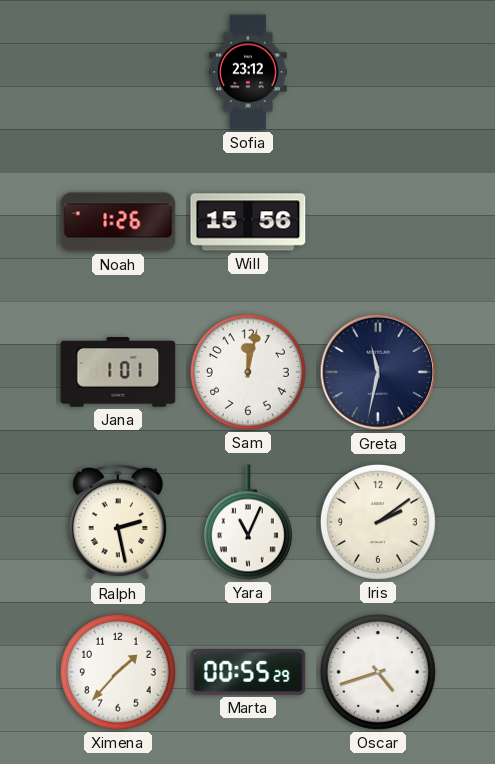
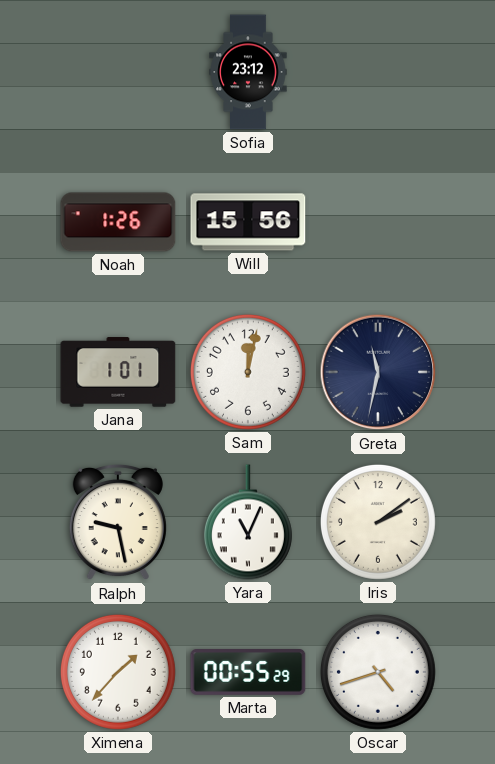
Ralph: 2:28 -> 9:28
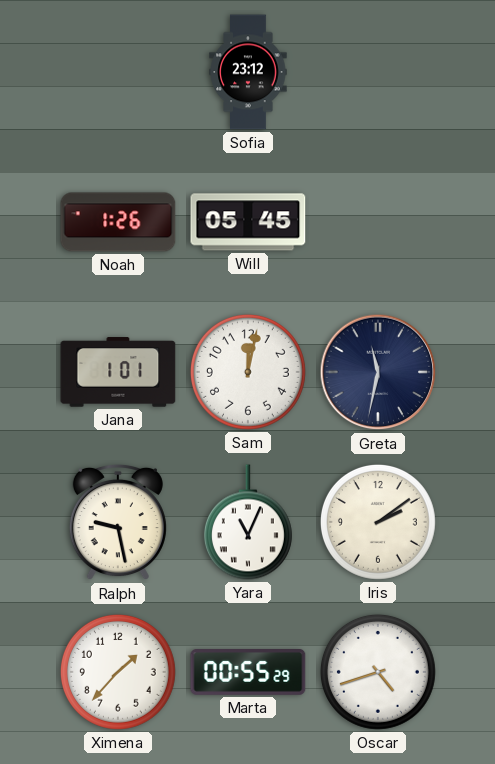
Will: 15:56 -> 05:45
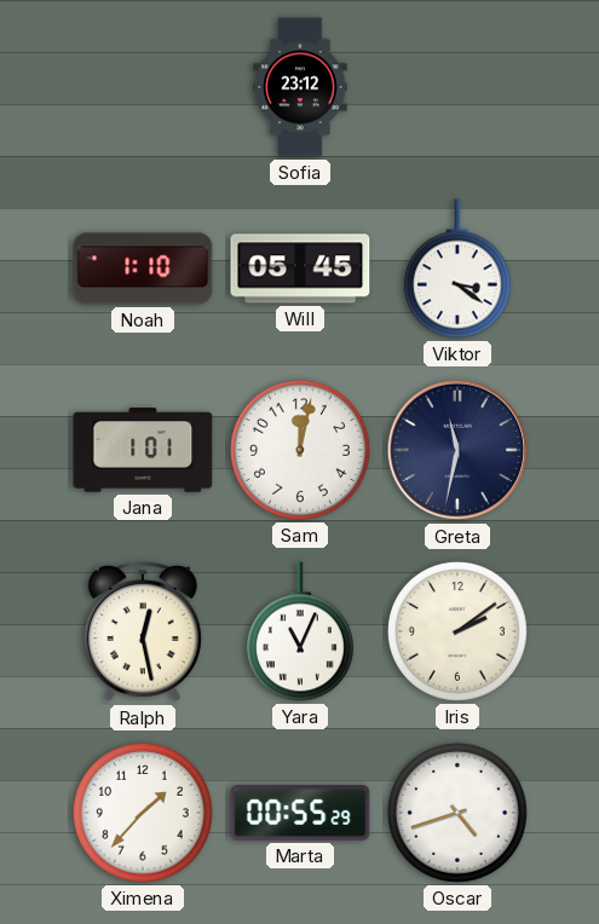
Noah: 1:26 -> 1:10
Viktor: none -> 3:21
Ralph: 9:28 -> 12:28
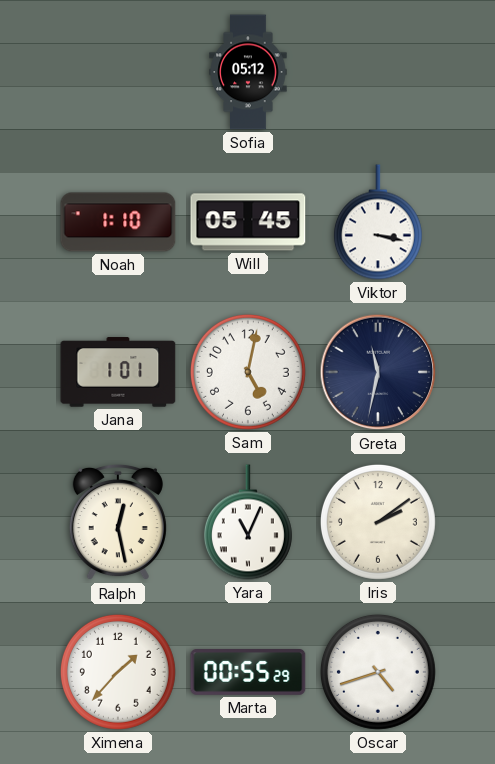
Sofia: 23:12 -> 05:12
Viktor: 3:21 -> 3:17
Sam: 12:02 -> 5:02
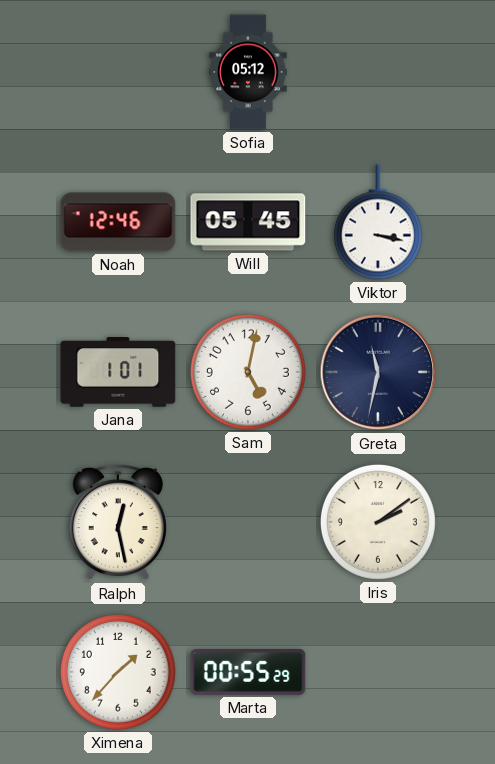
Noah: 1:10 -> 12:46
Yara: 11:04 -> none
Oscar: 4:42 -> none
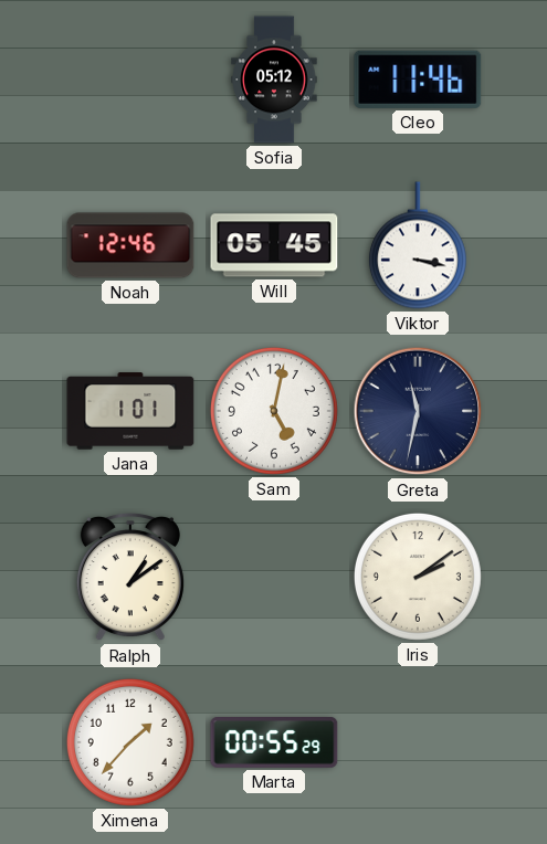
Cleo: none -> 11:46
Ralph: 12:28 -> 1:09
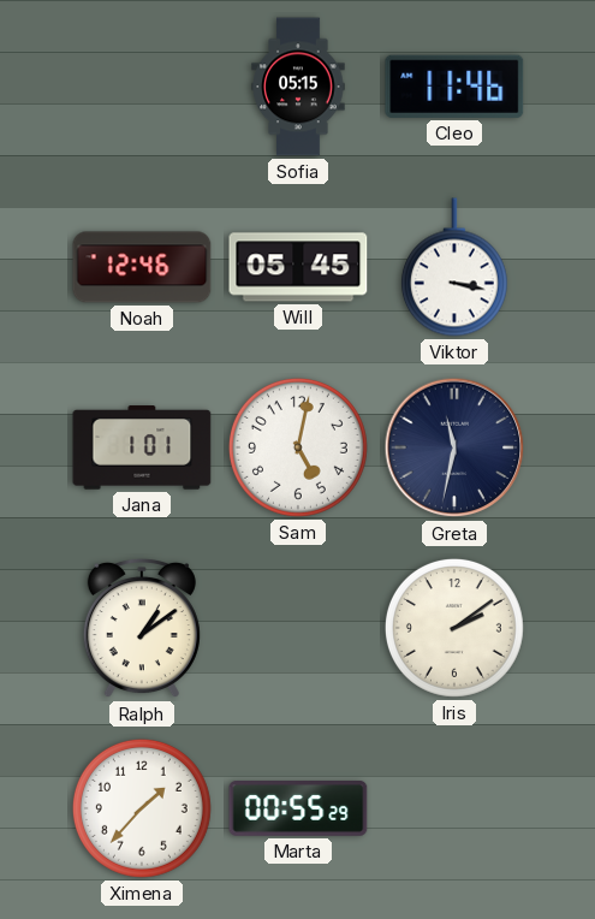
Sofia: 05:12 -> 05:15
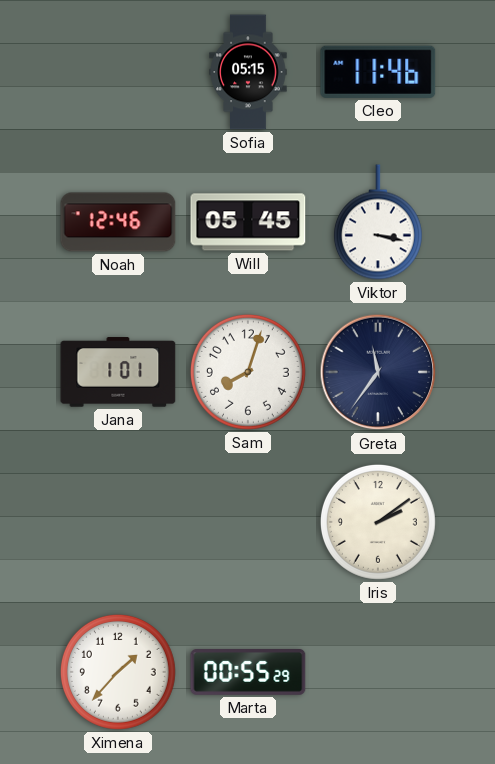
Sam: 5:02 -> 8:03
Greta: 11:32 -> 11:36
Ralph: 1:09 -> none
